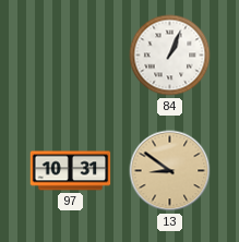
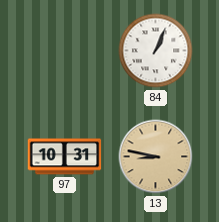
13: 8:51 -> 8:47
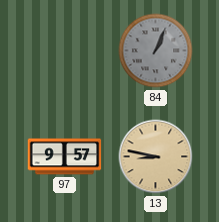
84 dial: white -> grey
97: 10:31 -> 9:57
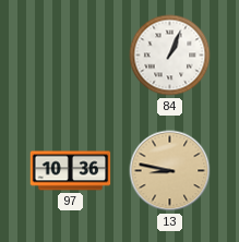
84 dial: grey -> white
97: 9:57 -> 10:36
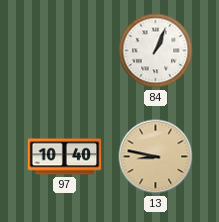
97: 10:36 -> 10:40
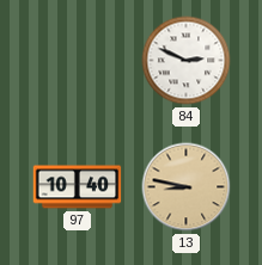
84: 1:04 -> 2:49
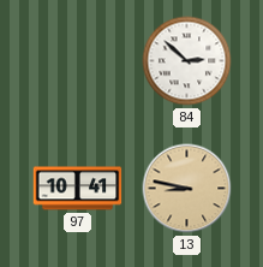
84: 2:49 -> 2:52
97: 10:40 -> 10:41
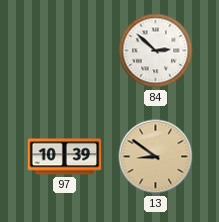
97: 10:41 -> 10:39
13: 8:47 -> 8:51
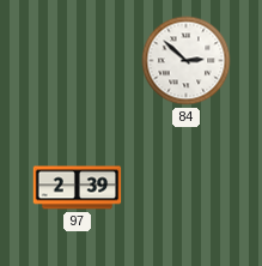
97: 10:39 -> 2:39
13: 8:51 -> none
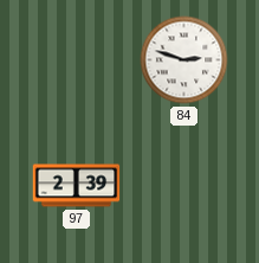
84: 2:52 -> 2:48
